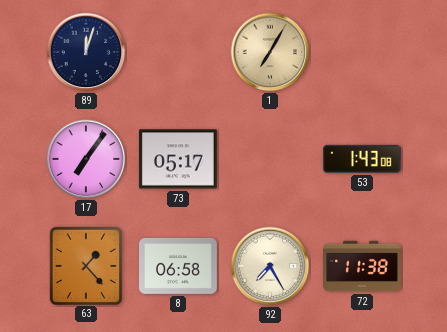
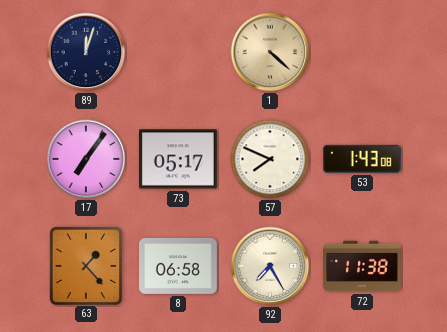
1: 7:05 -> 4:22
57: none -> 7:49
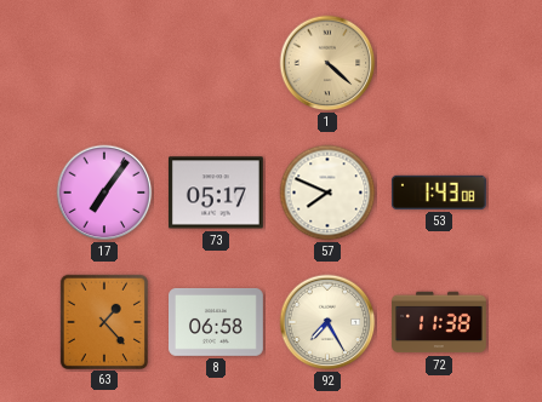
89: 12:03 -> none
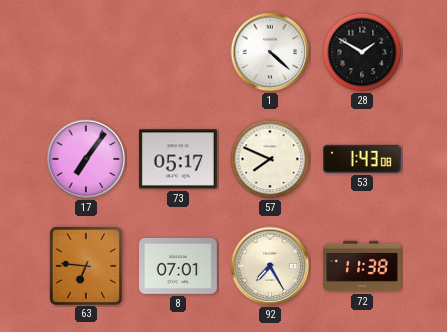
1 dial: champagne -> white
28: none -> 1:50
63: 1:23 -> 6:46
8: 06:58 -> 07:01
